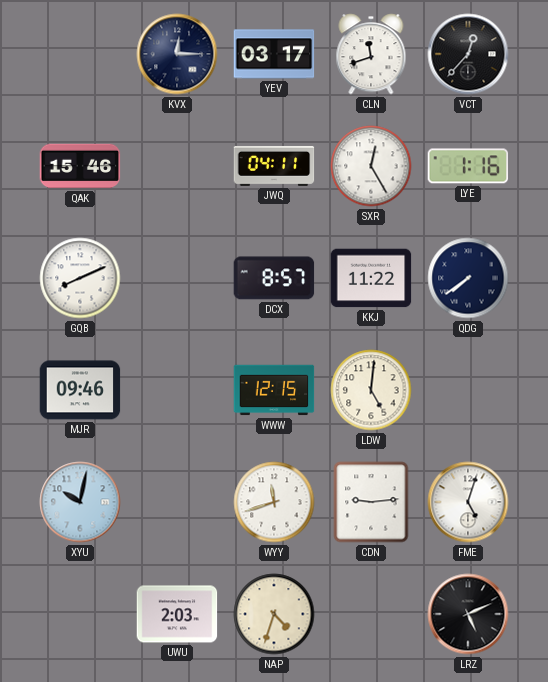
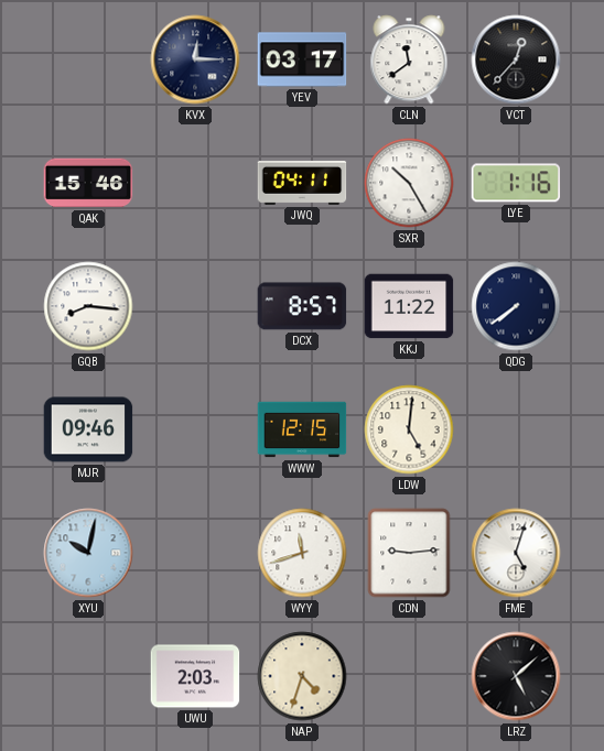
CLN: 11:42 -> 11:39
SXR: 12:25 -> 10:25
GQB: 8:11 -> 8:16
LRZ: 5:11 -> 5:08
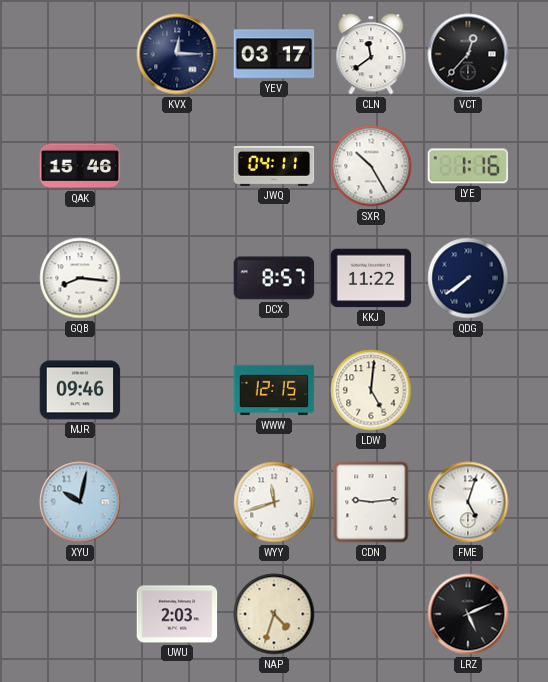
LRZ: 5:08 -> 5:11
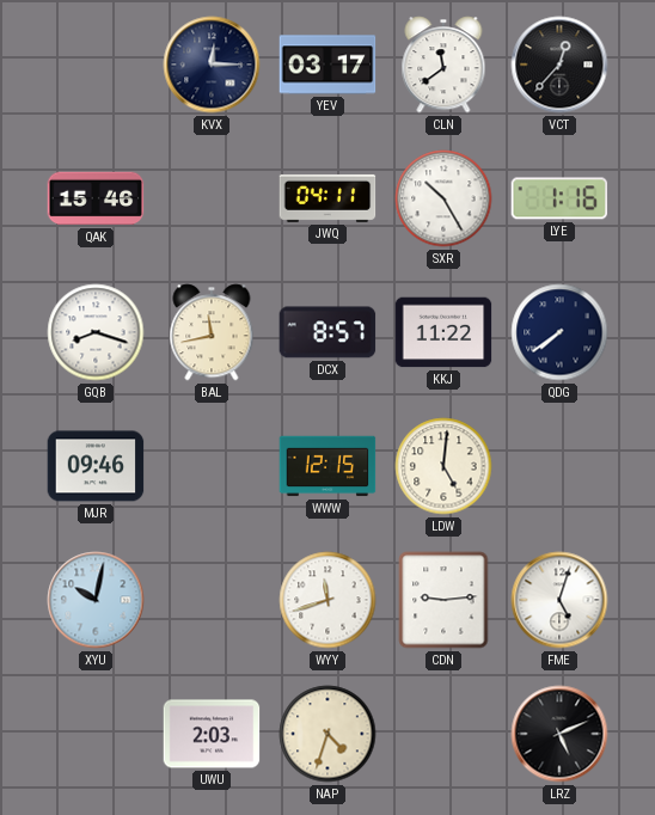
GQB: 8:16 -> 8:18
BAL: none -> 11:43
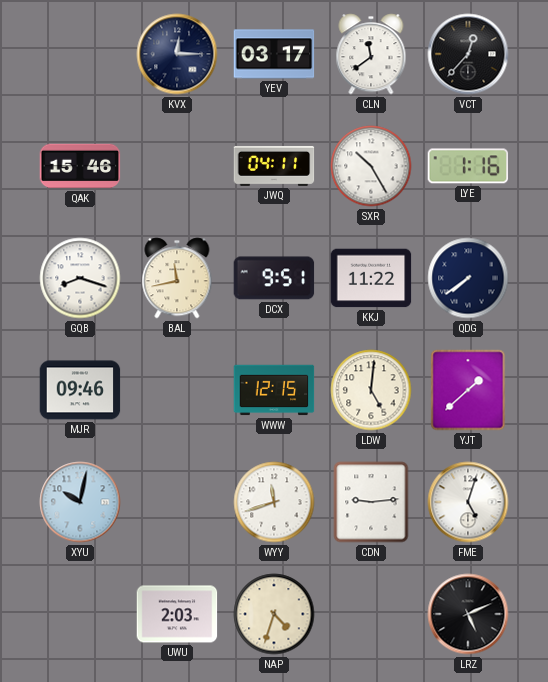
DCX: 8:57 -> 9:51
YJT: none -> 1:38
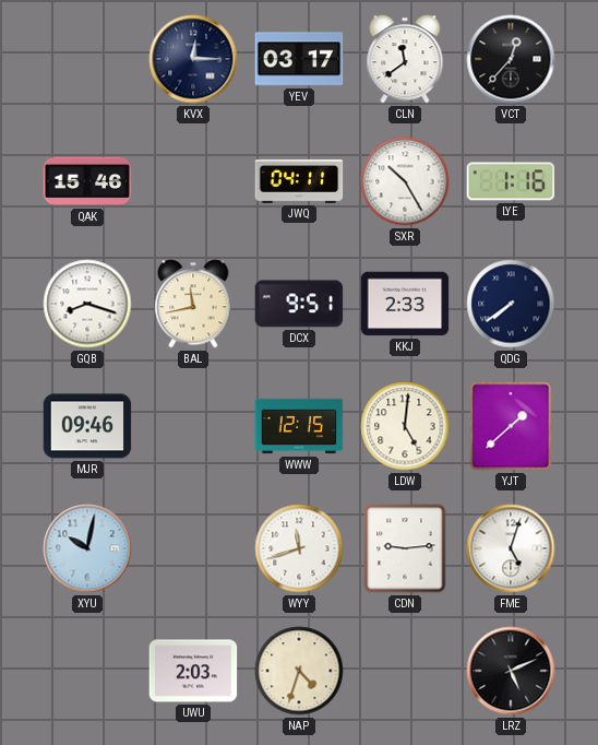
KKJ: 11:22 -> 2:33
